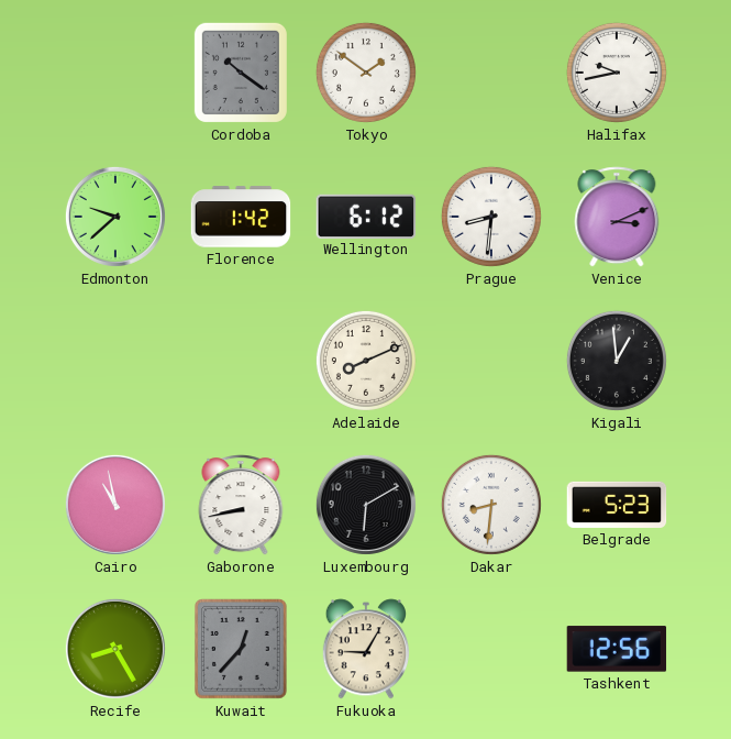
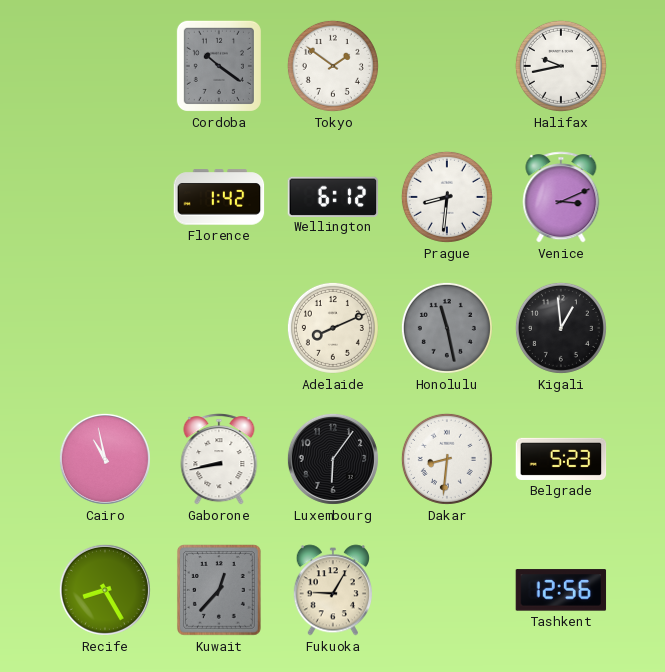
Edmonton: 9:38 -> none
Honolulu: none -> 11:28
Luxembourg: 6:10 -> 6:06
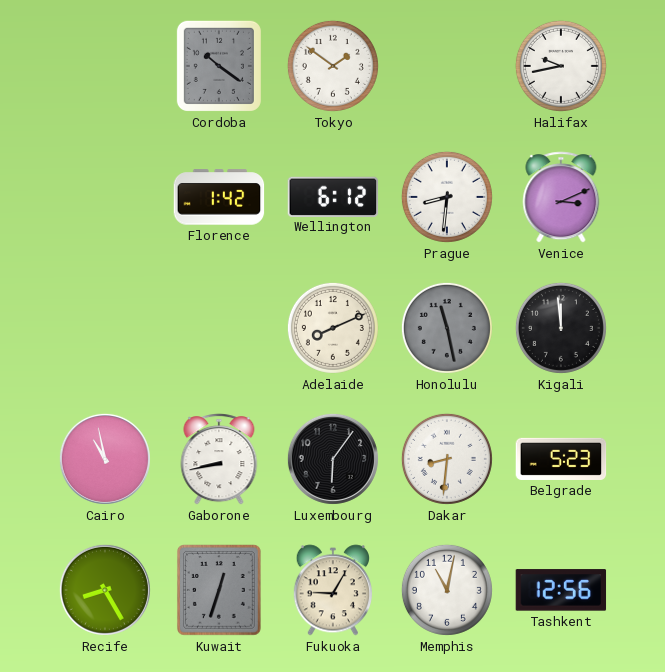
Kigali: 12:59 -> 11:59
Kuwait: 12:37 -> 12:33
Memphis: none -> 11:02
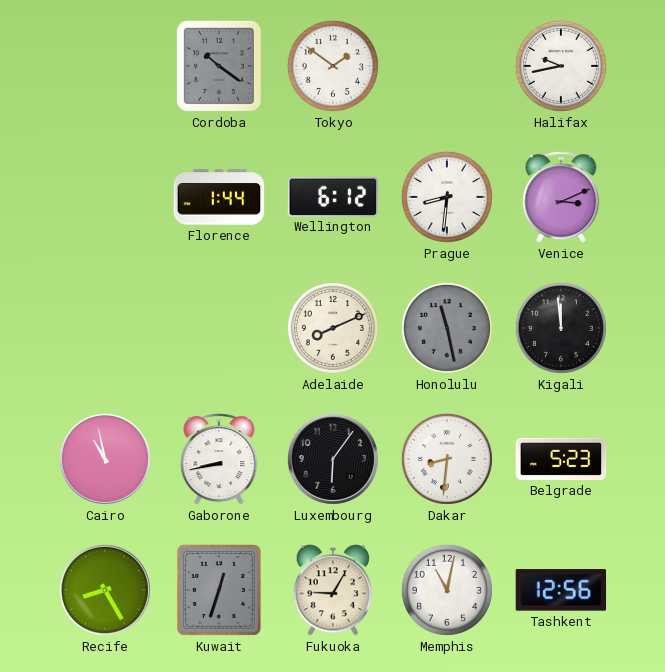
Florence: 1:42 -> 1:44
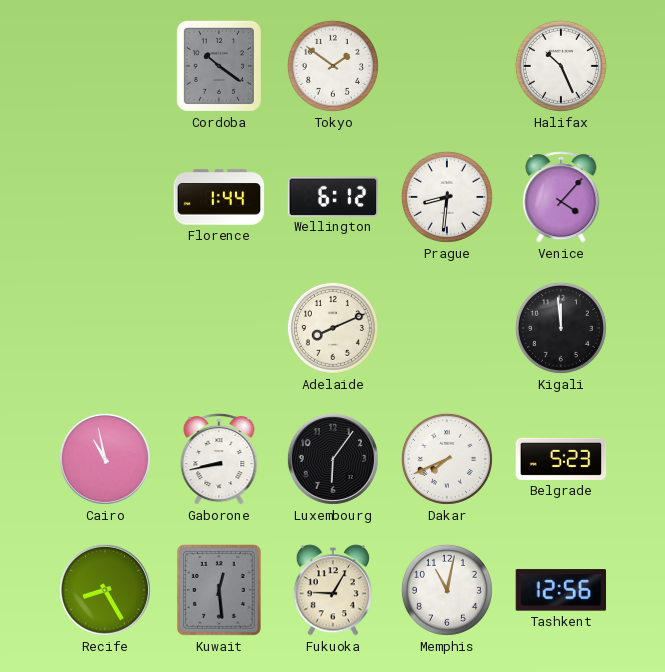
Halifax: 9:43 -> 10:26
Venice: 3:11 -> 4:07
Honolulu: 11:28 -> none
Dakar: 8:31 -> 7:41
Kuwait: 12:33 -> 12:29
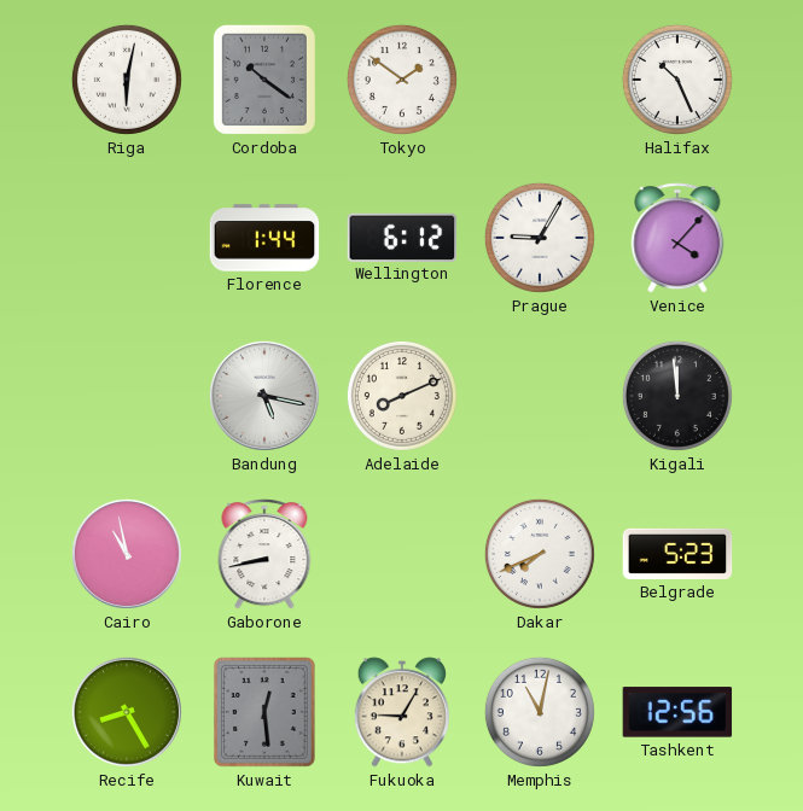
Riga: none -> 6:02
Prague: 8:31 -> 9:05
Bandung: none -> 5:17
Luxembourg: 6:06 -> none
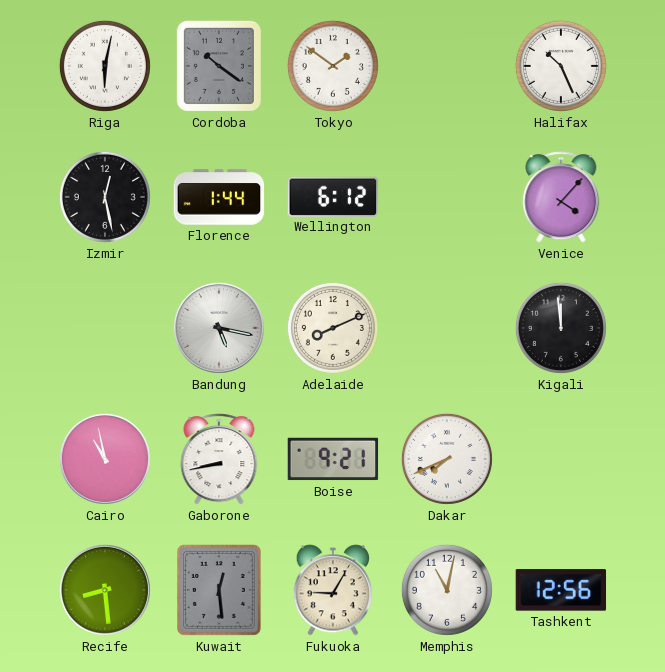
Izmir: none -> 12:28
Prague: 9:05 -> none
Boise: none -> 9:21
Belgrade: 5:23 -> none
Recife: 8:25 -> 8:29
